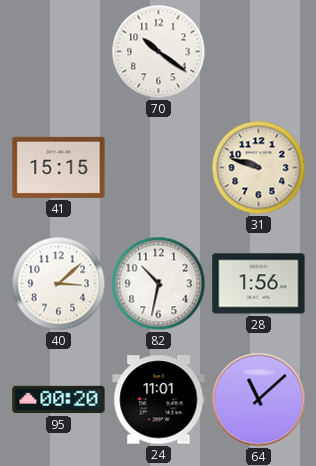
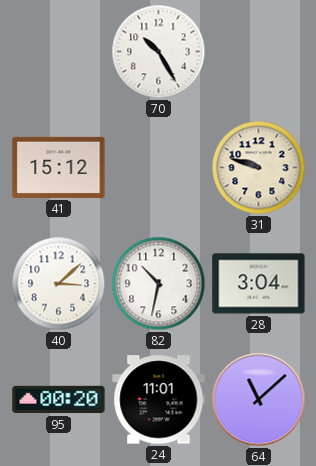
70: 10:21 -> 10:25
41: 15:15 -> 15:12
28: 1:56 -> 3:04
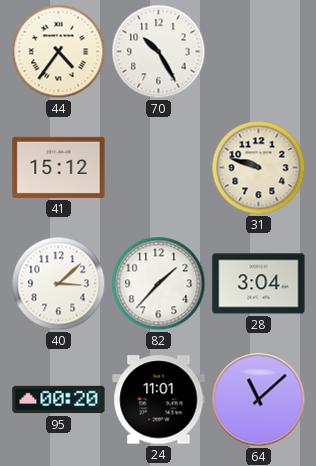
44: none -> 4:36
82: 10:32 -> 1:37
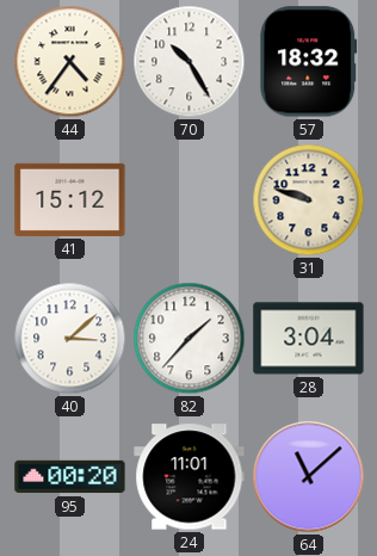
57: none -> 18:32
